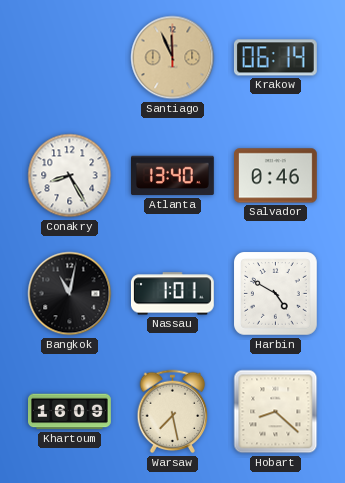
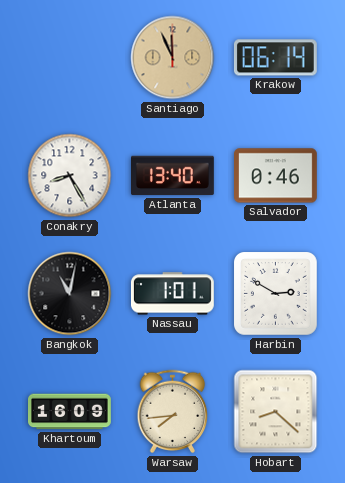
Harbin: 4:50 -> 2:50
Warsaw: 7:28 -> 7:44
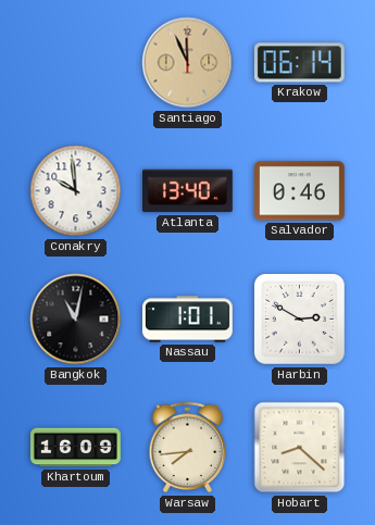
Conakry: 8:25 -> 9:59
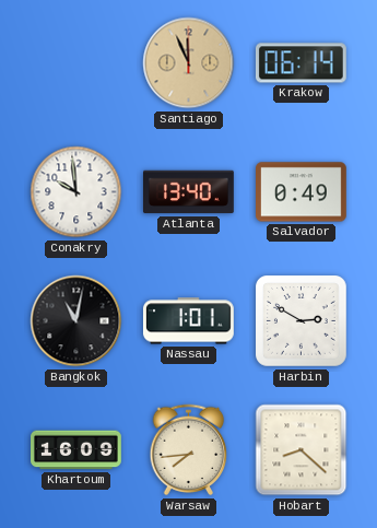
Salvador: 0:46 -> 0:49
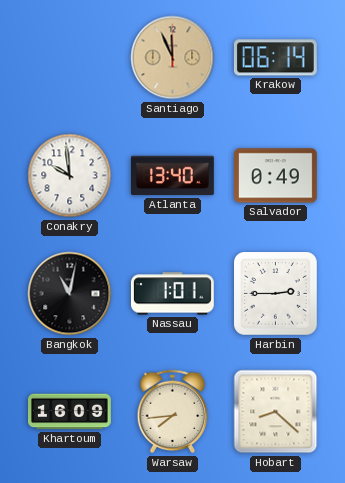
Harbin: 2:50 -> 2:45
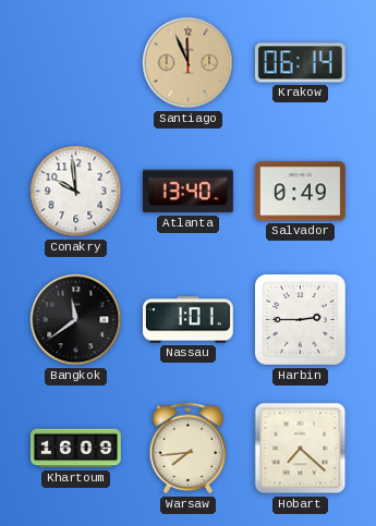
Bangkok: 11:02 -> 11:39
Hobart: 8:22 -> 7:22
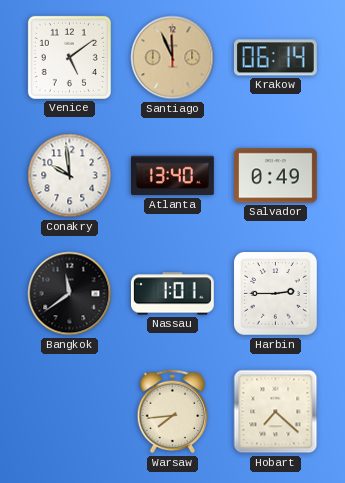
Venice: none -> 5:09
Khartoum: 16:09 -> none
